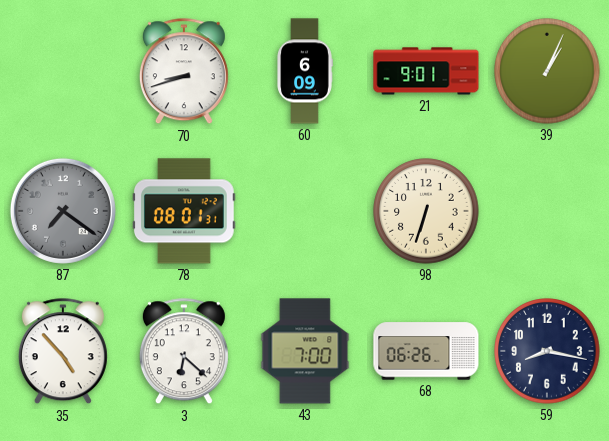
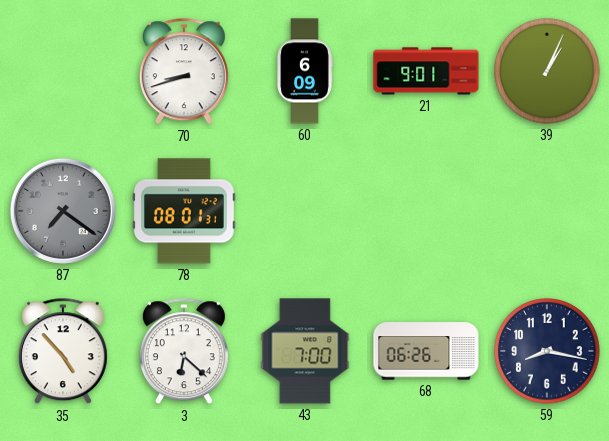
98: 6:33 -> none
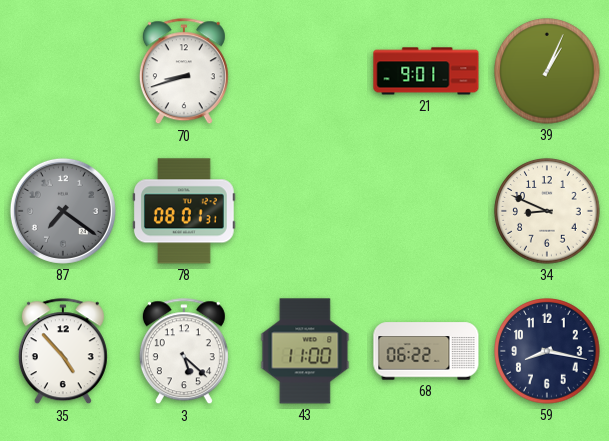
60: 6:09 -> none
34: none -> 8:49
3: 6:22 -> 5:22
43: 7:00 -> 11:00
68: 06:26 -> 06:22
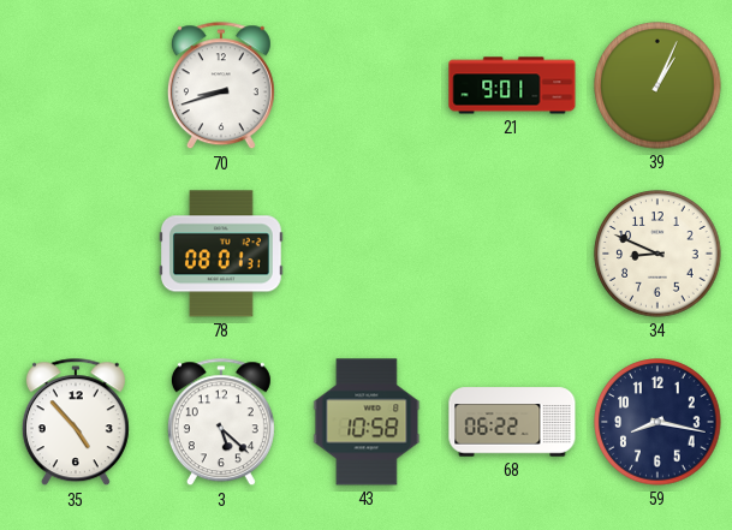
87: 7:21 -> none
43: 11:00 -> 10:58
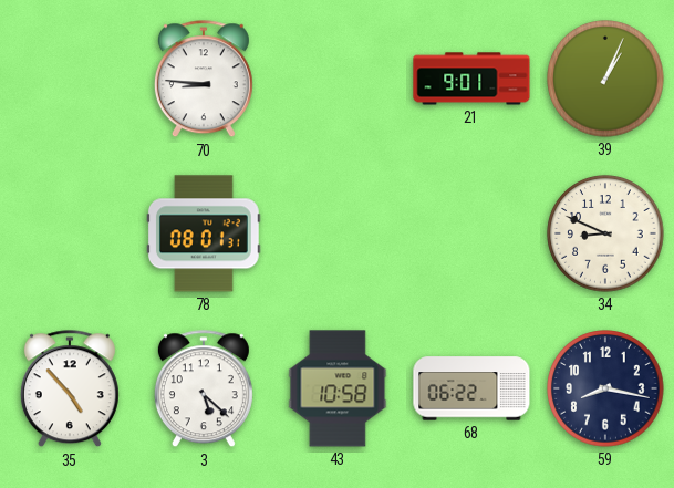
70: 8:42 -> 8:46
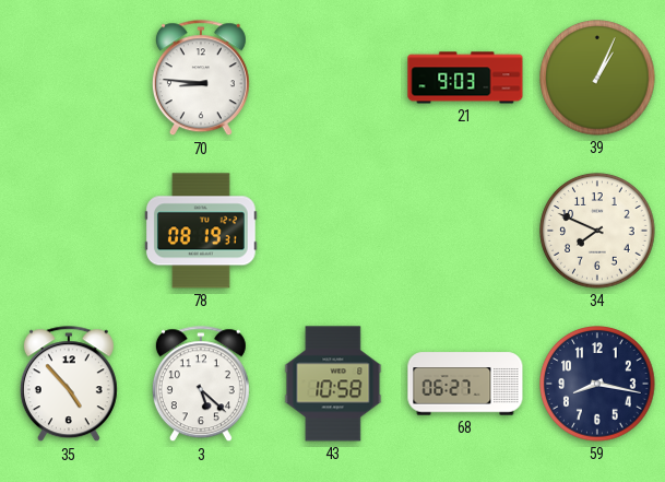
21: 9:01 -> 9:03
78: 08:01 -> 08:19
34: 8:49 -> 7:49
68: 06:22 -> 06:27
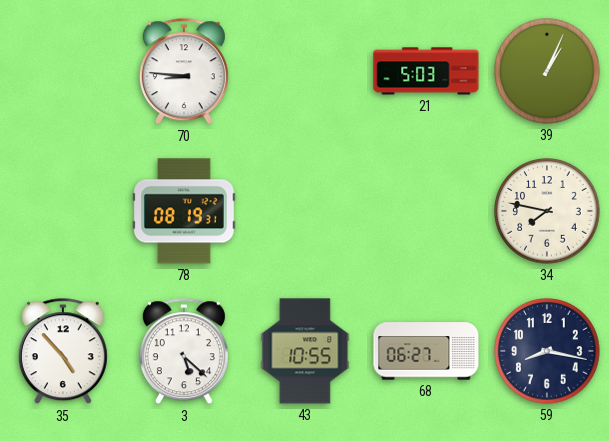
21: 9:03 -> 5:03
34: 7:49 -> 7:47
43: 10:58 -> 10:55
